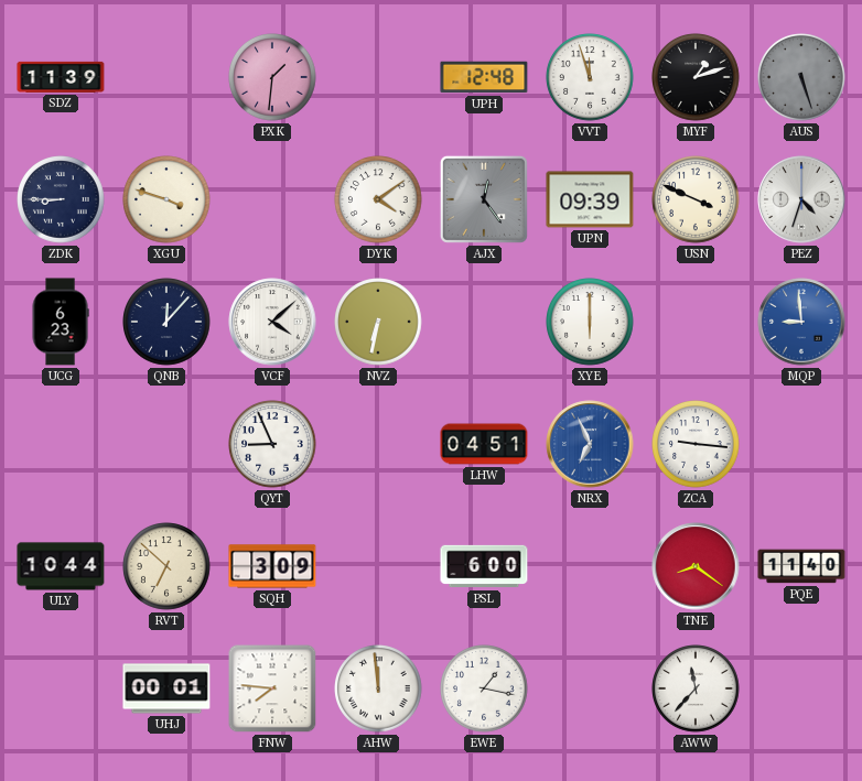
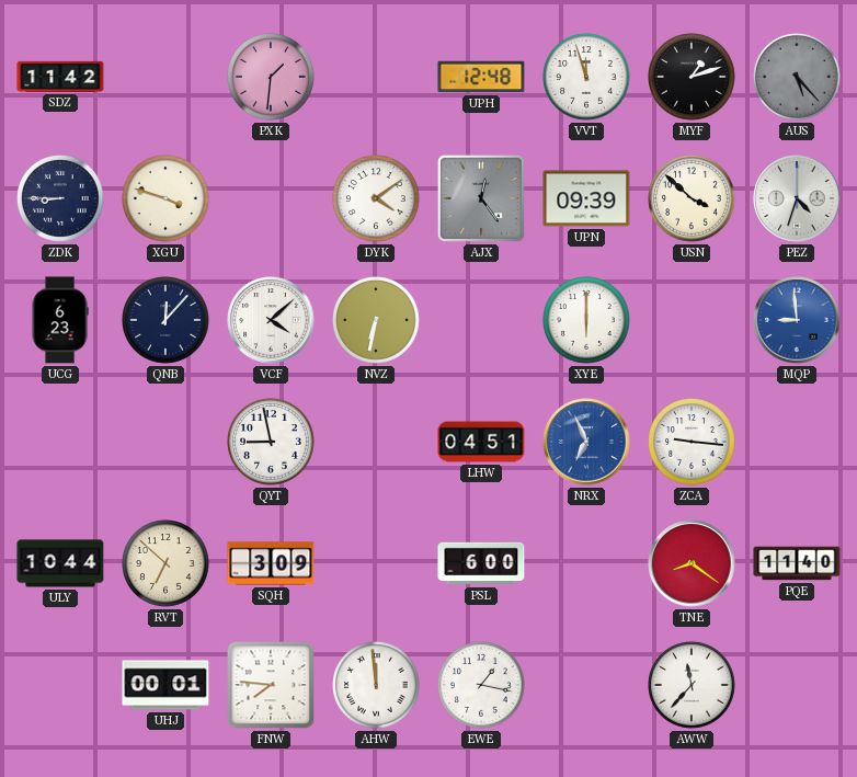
SDZ: 11:39 -> 11:42
AUS: 5:27 -> 5:23
USN: 3:49 -> 3:52
QYT: 8:56 -> 8:58
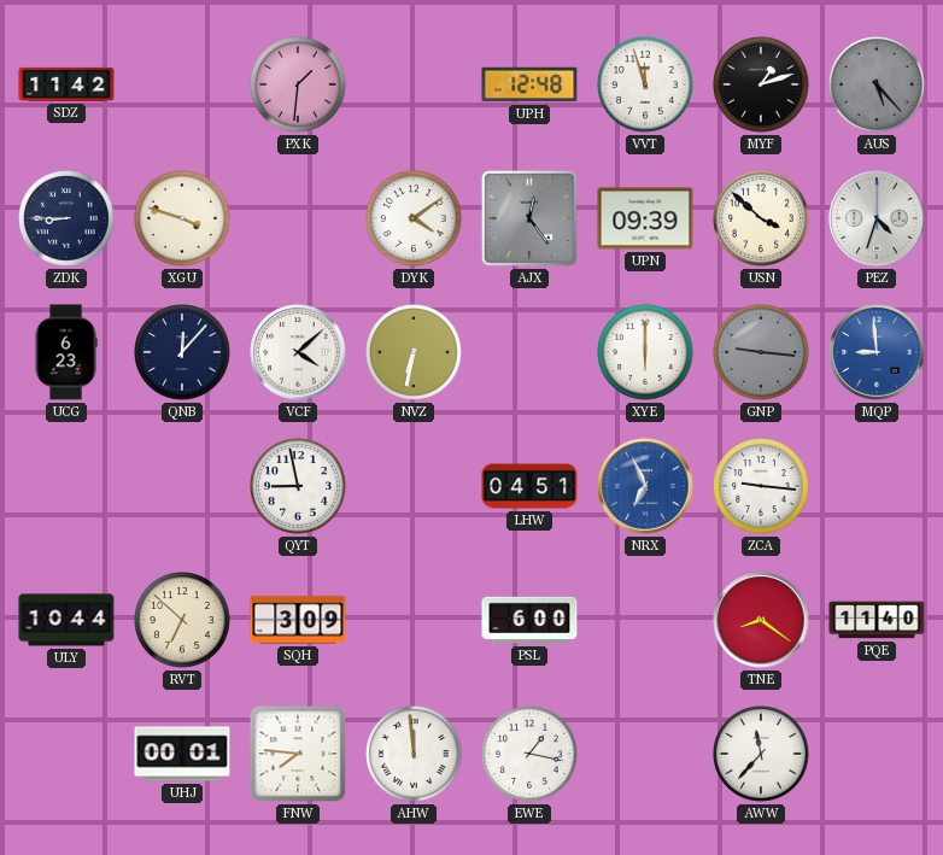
GNP: none -> 9:16
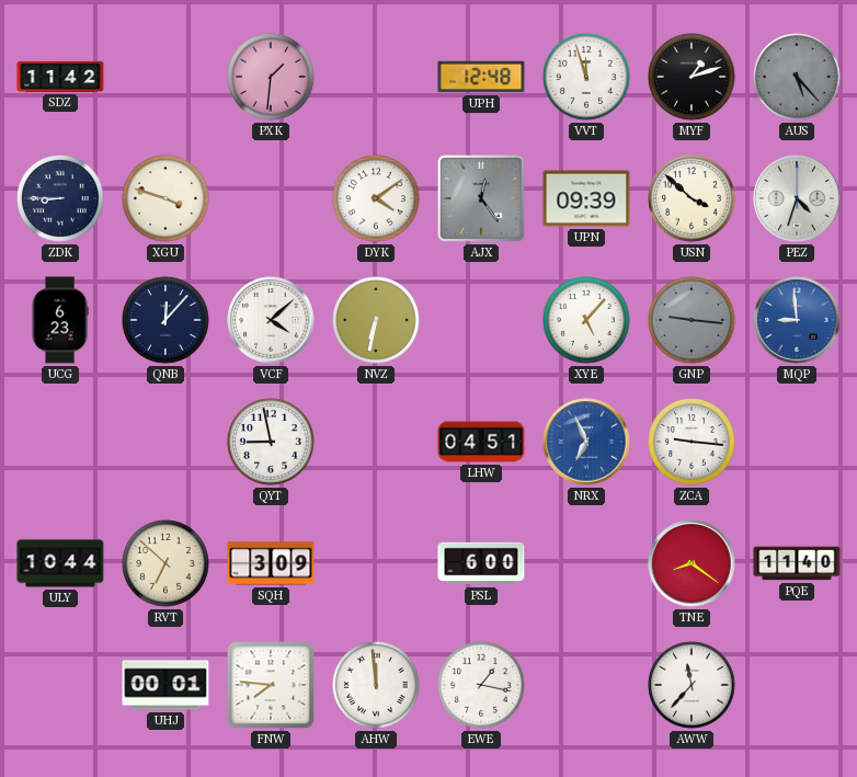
XYE: 6:00 -> 5:07
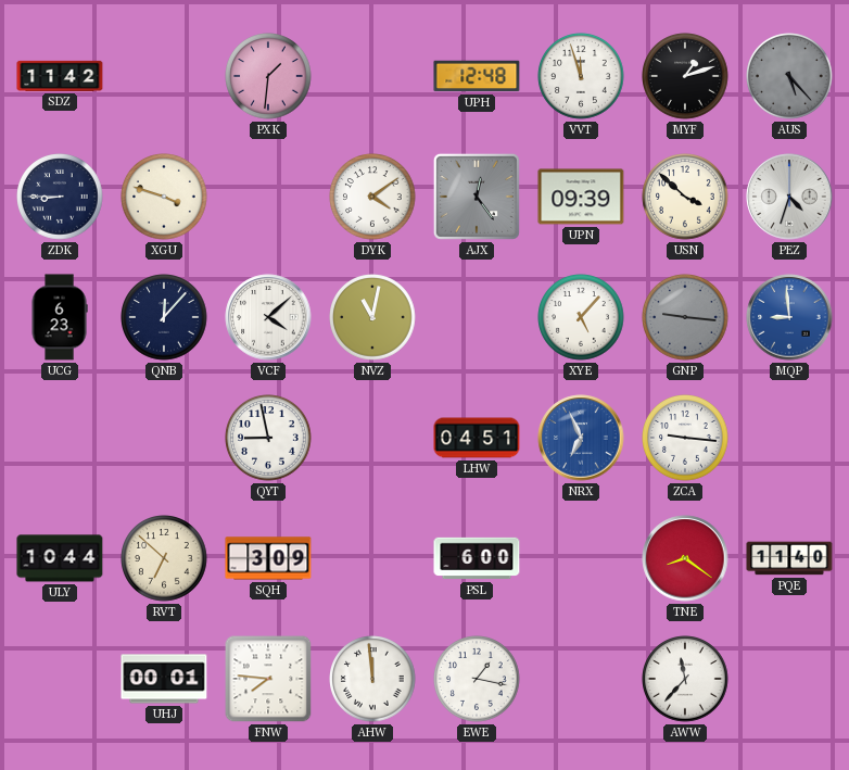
NVZ: 6:32 -> 11:02
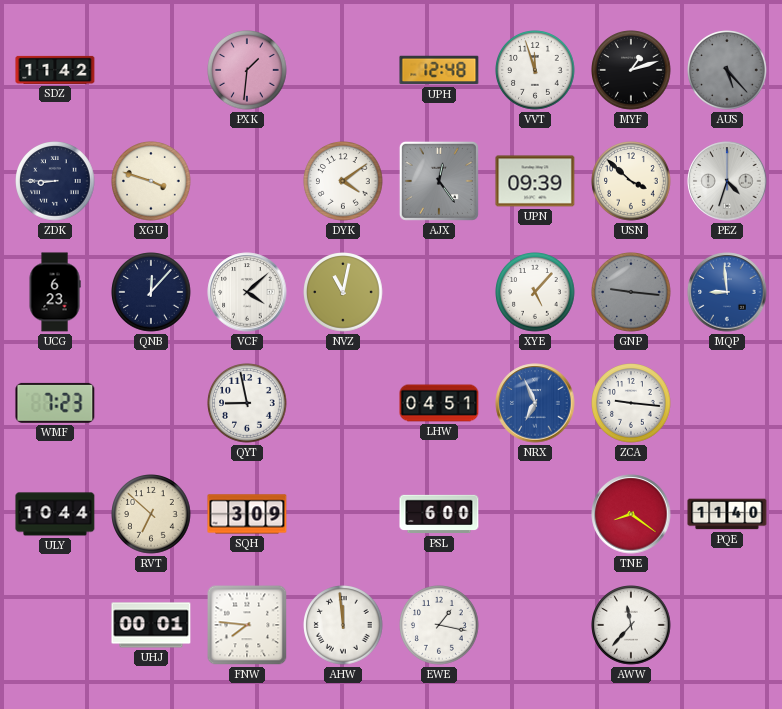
WMF: none -> 7:23
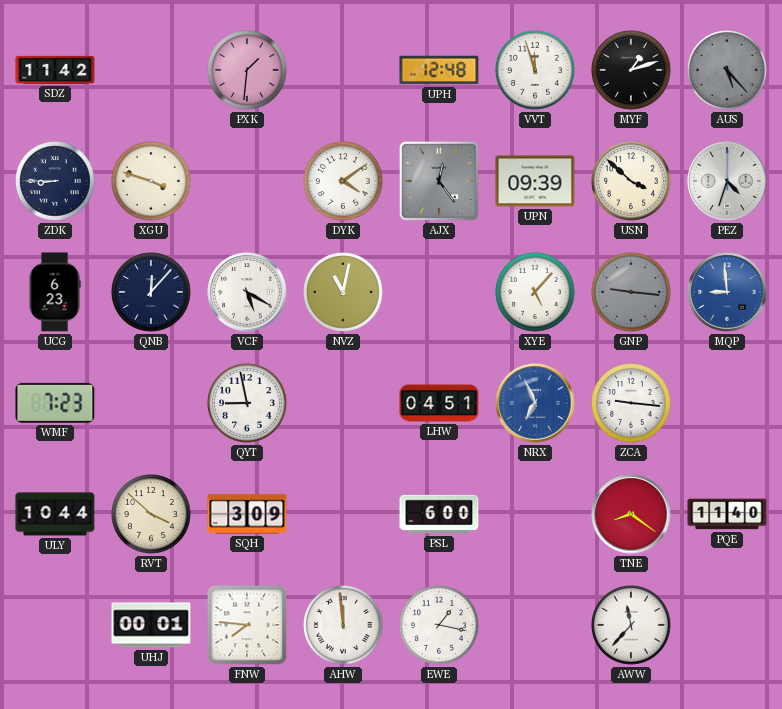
VCF: 4:08 -> 5:20
RVT: 6:52 -> 3:52
